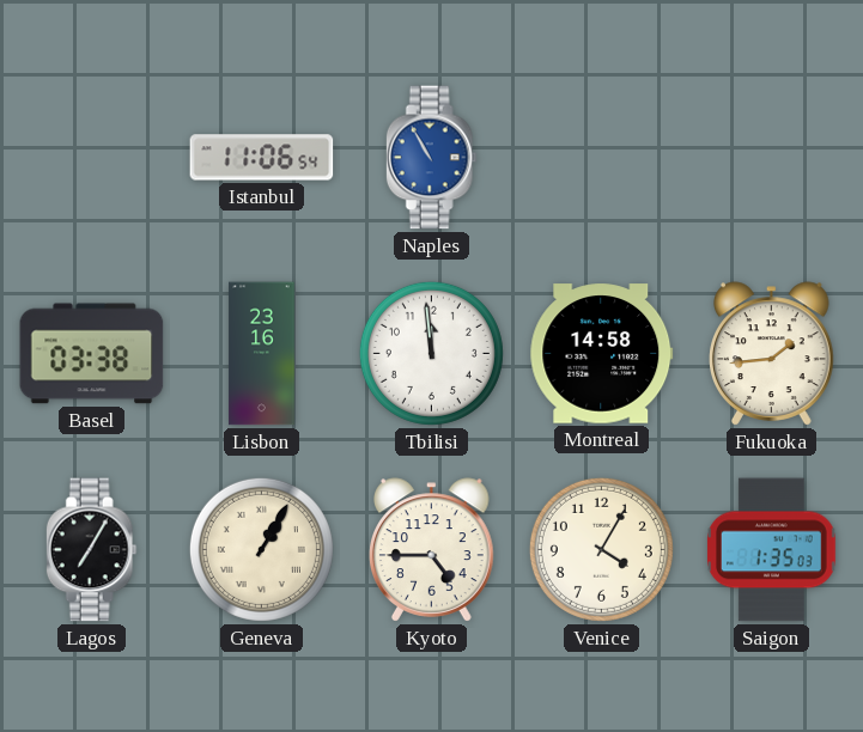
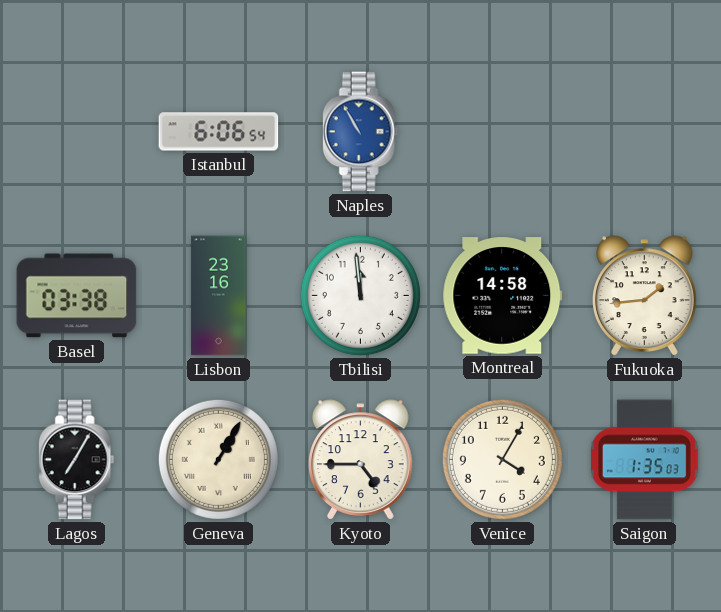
Istanbul: 11:06 -> 6:06
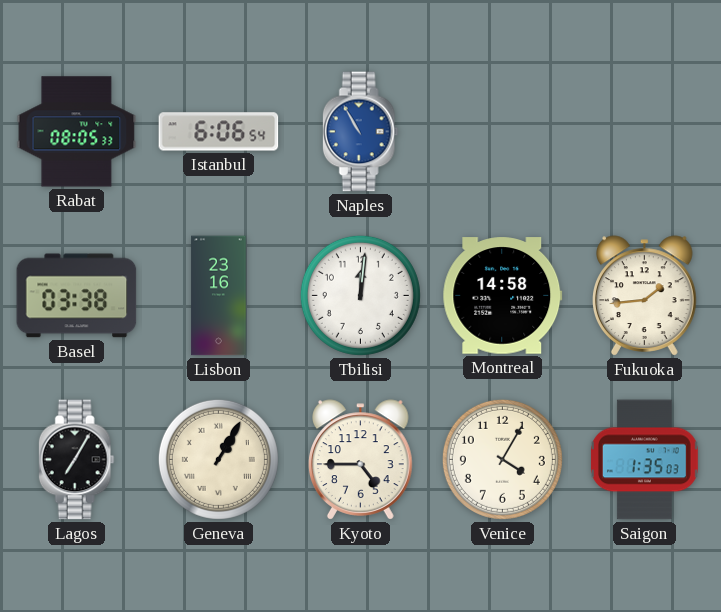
Rabat: none -> 08:05
Tbilisi: 11:59 -> 12:01
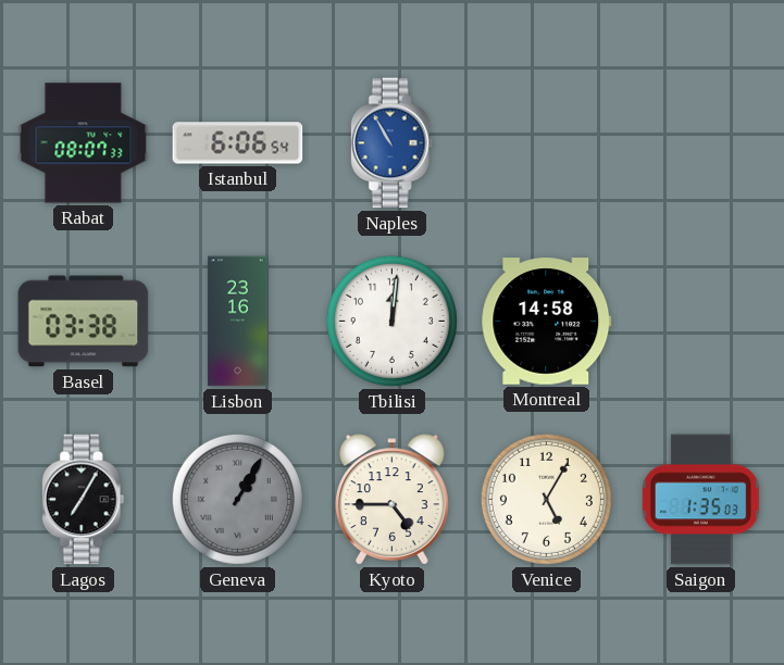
Rabat: 08:05 -> 08:07
Fukuoka: 1:44 -> none
Geneva dial: cream -> grey
Venice: 4:05 -> 5:05
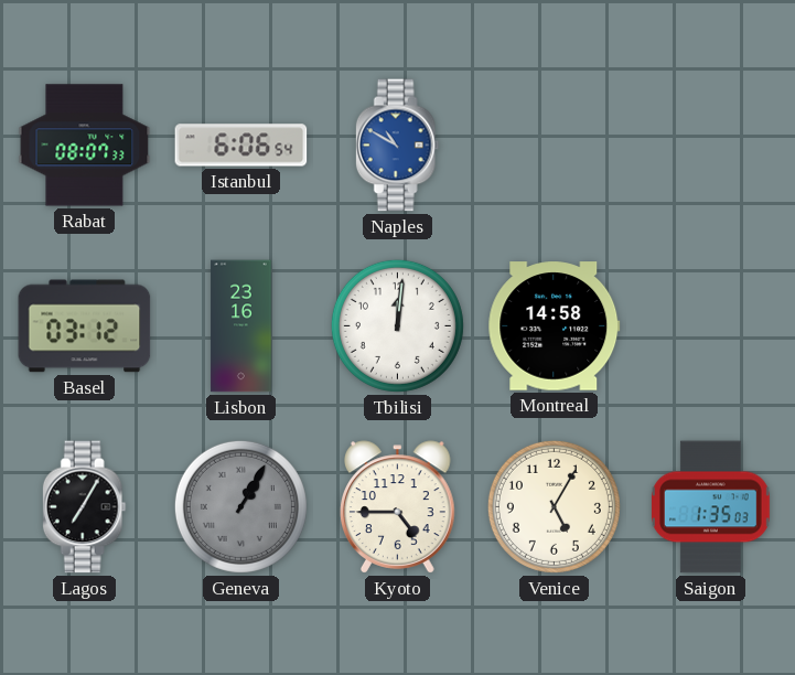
Naples: 10:55 -> 10:50
Basel: 03:38 -> 03:12
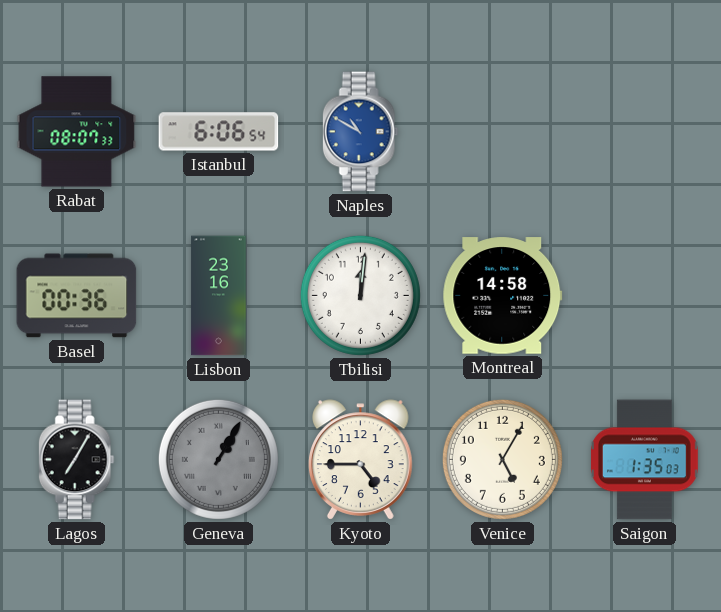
Basel: 03:12 -> 00:36
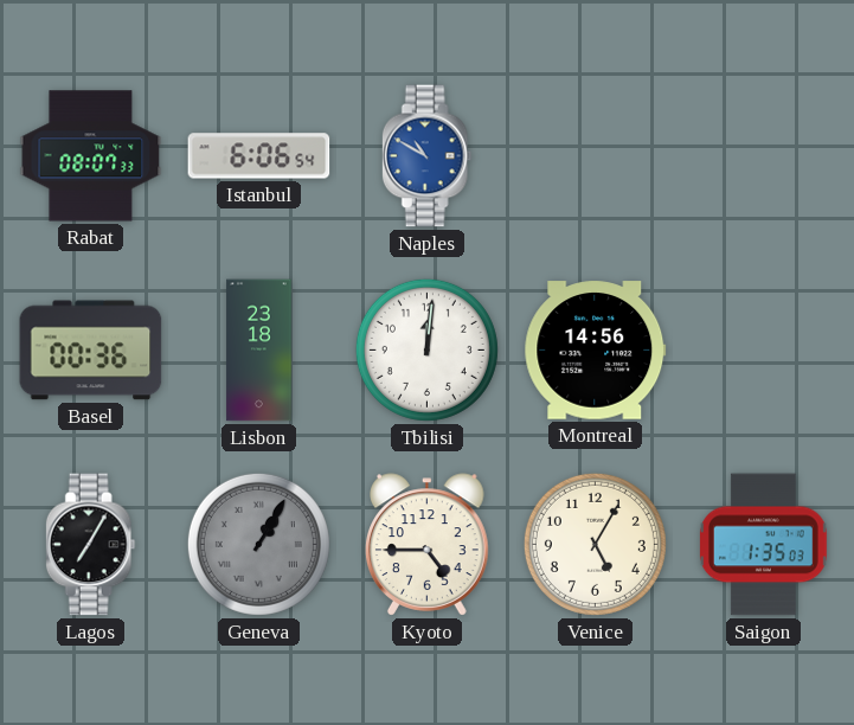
Lisbon: 23:16 -> 23:18
Montreal: 14:58 -> 14:56
